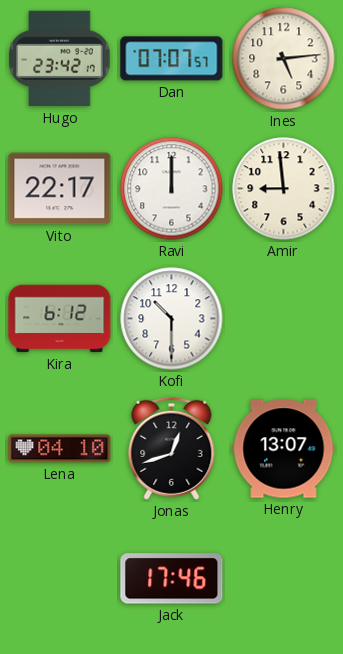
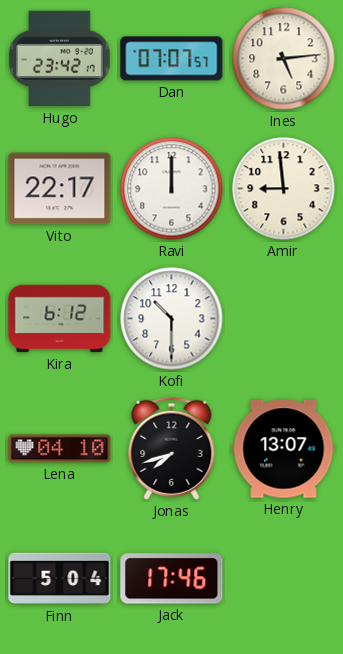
Jonas: 12:42 -> 7:42
Finn: none -> 5:04
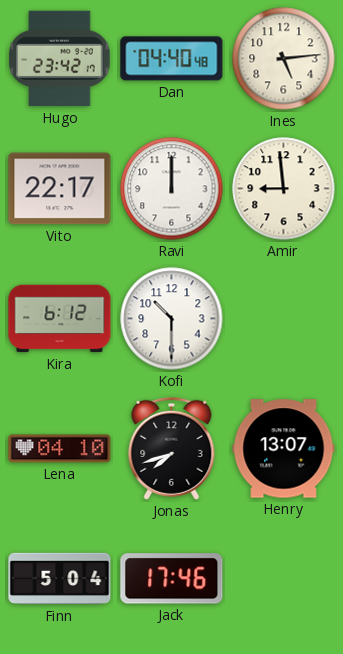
Dan: 07:07 -> 04:40
